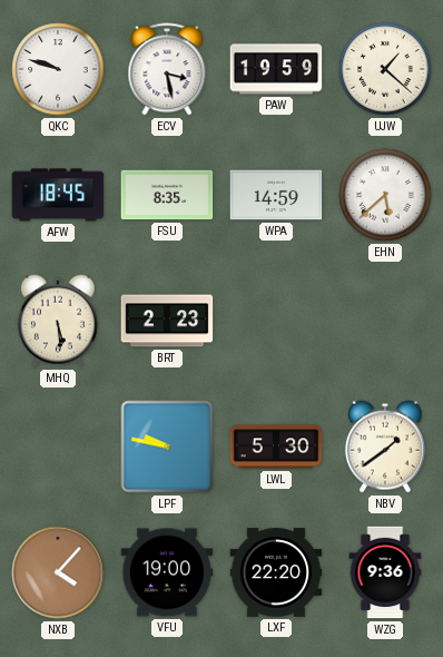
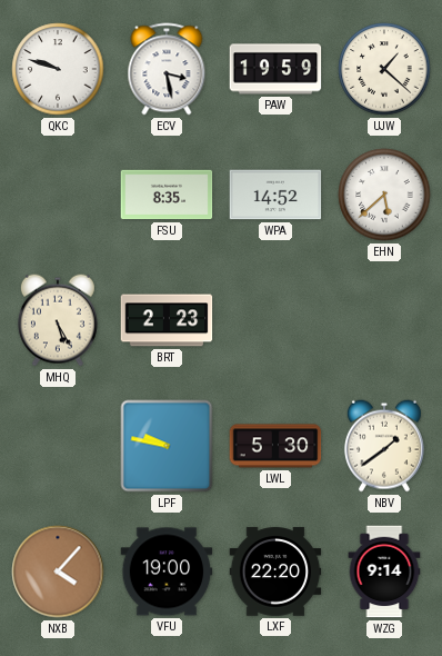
AFW: 18:45 -> none
WPA: 14:59 -> 14:52
MHQ: 5:29 -> 5:25
WZG: 9:36 -> 9:14
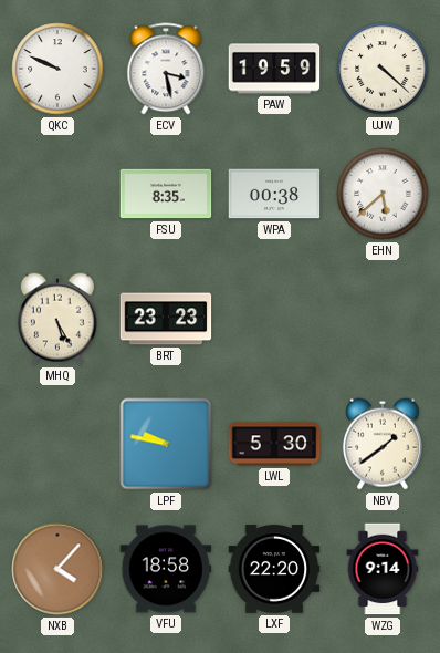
QKC: 9:48 -> 9:49
UJW: 1:22 -> 4:22
WPA: 14:52 -> 00:38
BRT: 2:23 -> 23:23
VFU: 19:00 -> 18:58
